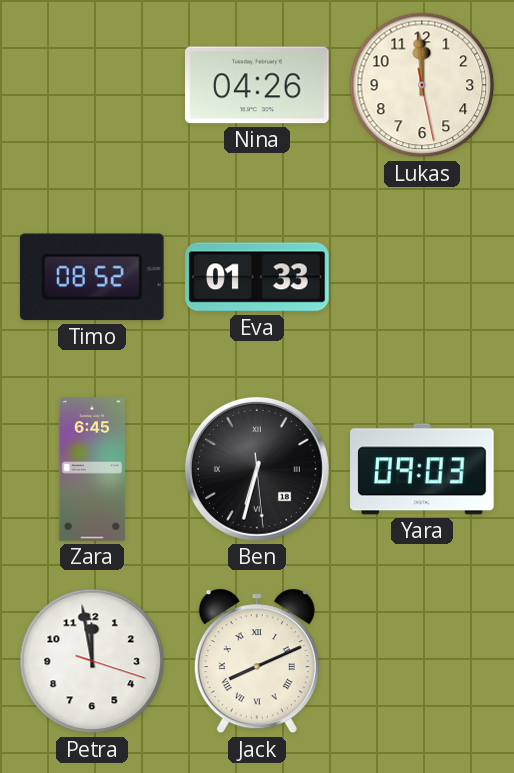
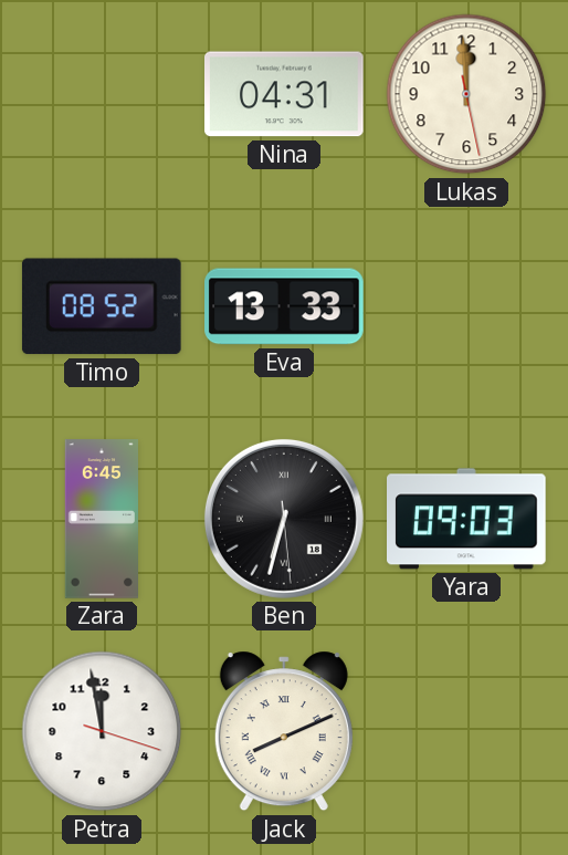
Nina: 04:26 -> 04:31
Eva: 01:33 -> 13:33
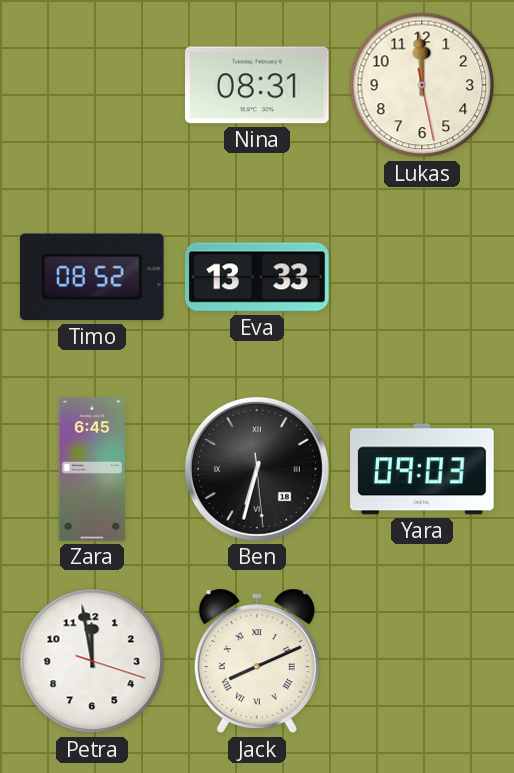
Nina: 04:31 -> 08:31
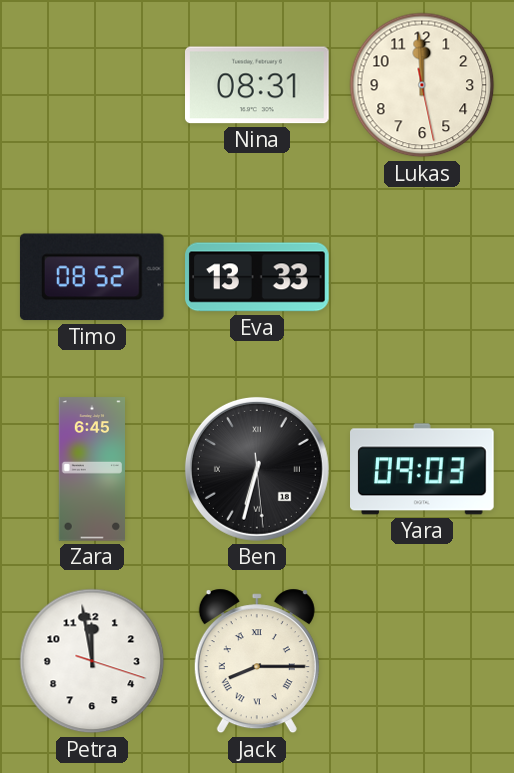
Jack: 8:11 -> 8:15
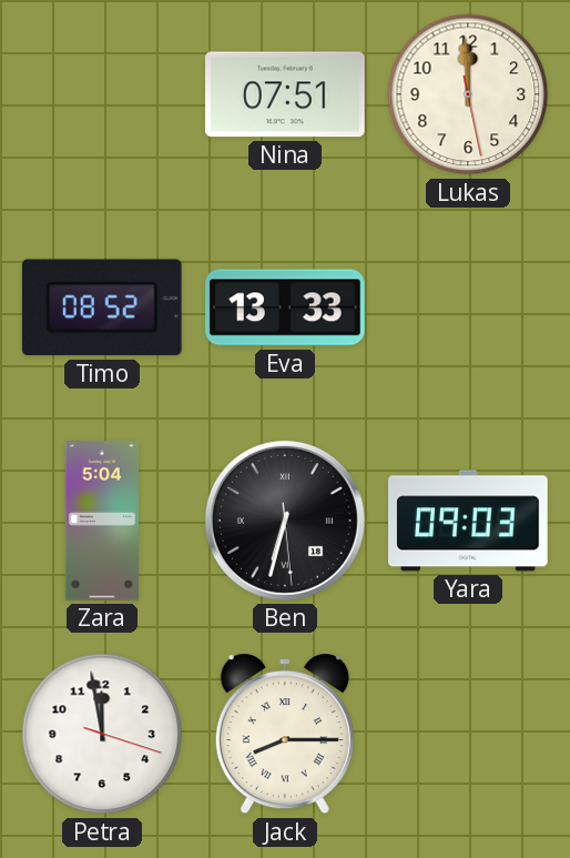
Nina: 08:31 -> 07:51
Zara: 6:45 -> 5:04
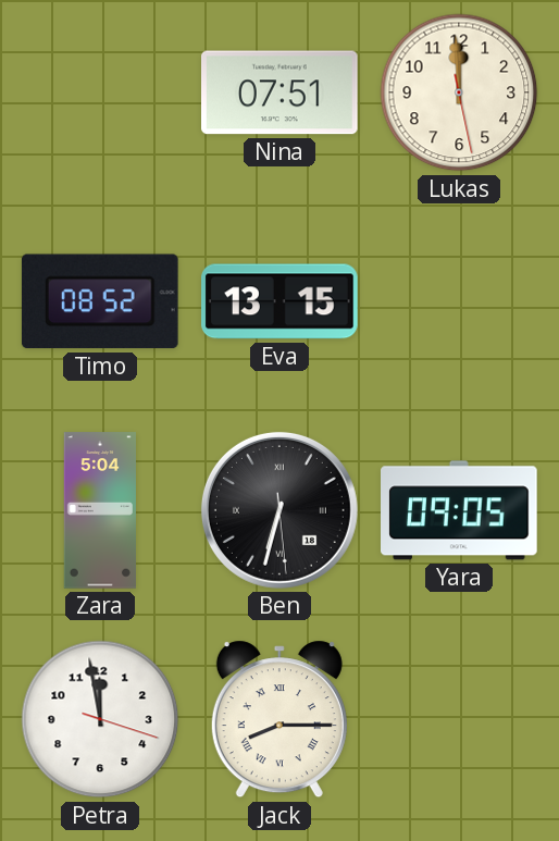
Eva: 13:33 -> 13:15
Yara: 09:03 -> 09:05
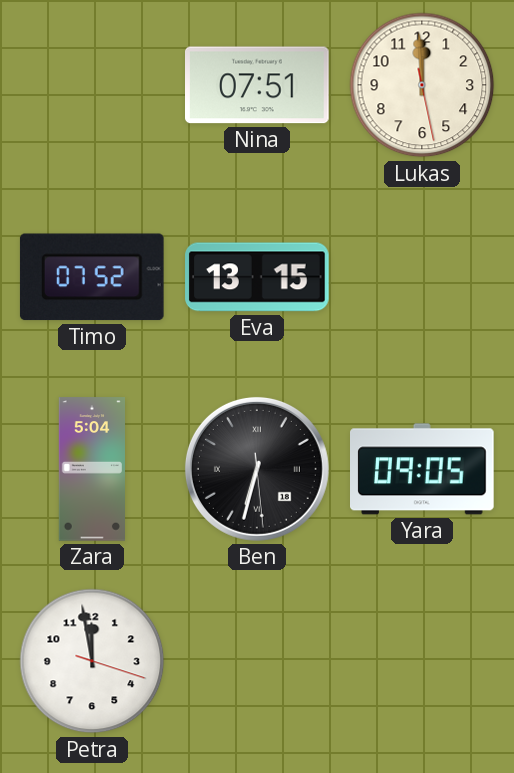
Timo: 08:52 -> 07:52
Jack: 8:15 -> none
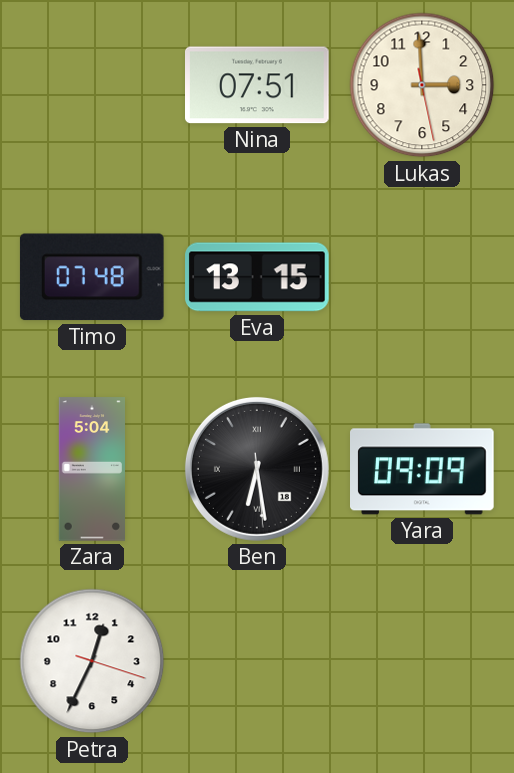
Lukas: 11:59 -> 2:59
Timo: 07:52 -> 07:48
Ben: 6:32 -> 6:28
Yara: 09:05 -> 09:09
Petra: 11:58 -> 12:34
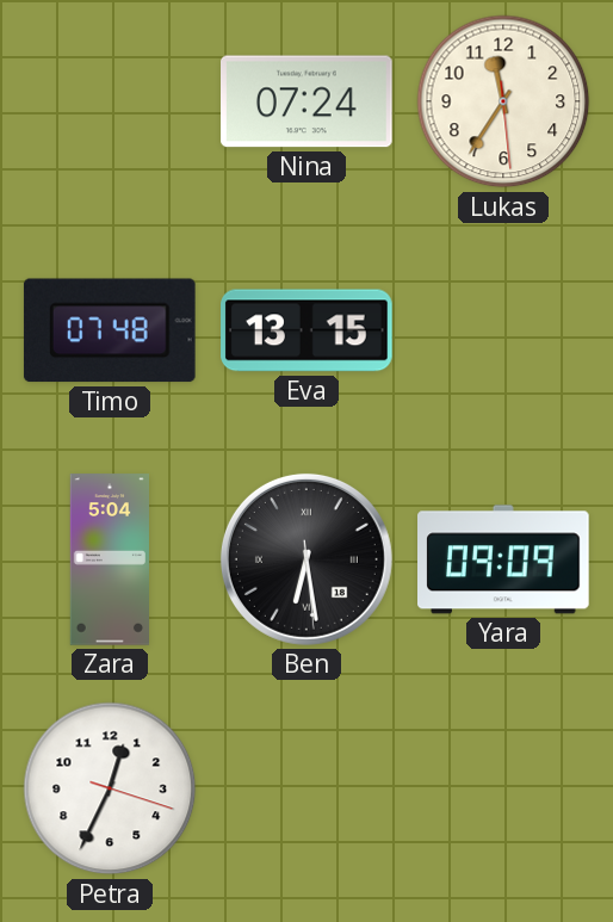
Nina: 07:51 -> 07:24
Lukas: 2:59 -> 11:35
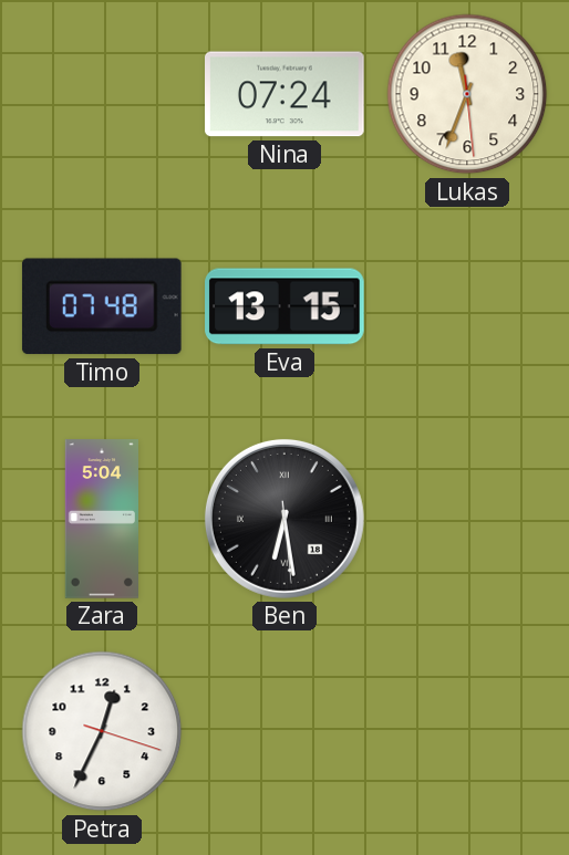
Lukas: 11:35 -> 11:33
Yara: 09:09 -> none
